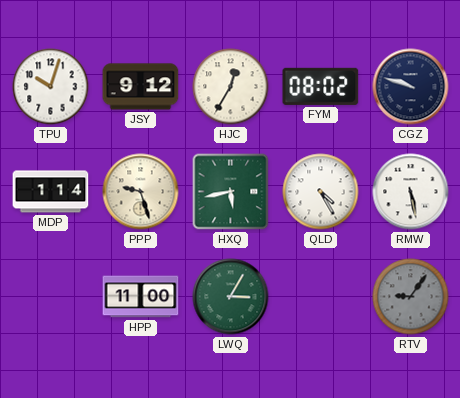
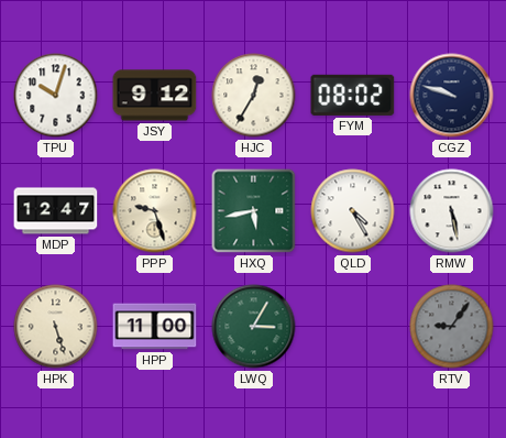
MDP: 1:14 -> 12:47
HPK: none -> 5:27
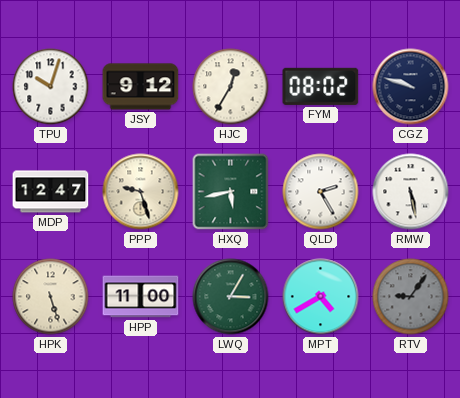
QLD: 4:25 -> 2:25
MPT: none -> 4:40
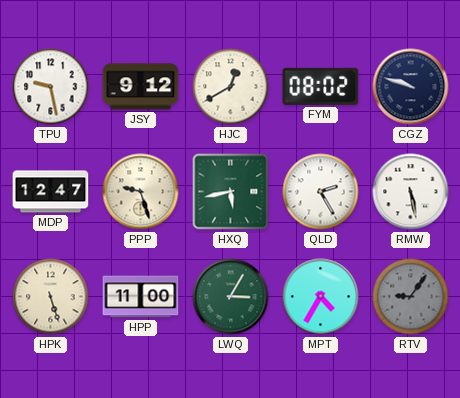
TPU: 10:03 -> 9:28
HJC: 12:35 -> 12:40
MPT: 4:40 -> 4:35
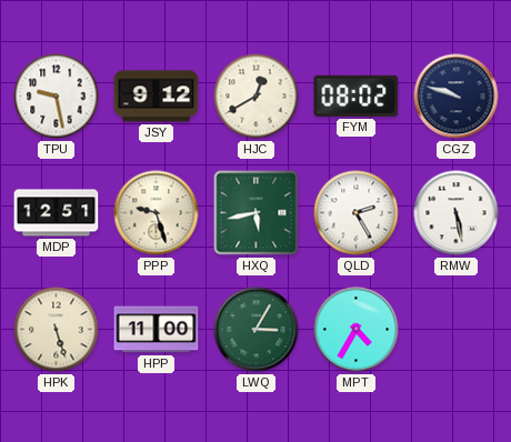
MDP: 12:47 -> 12:51
RTV: 9:06 -> none
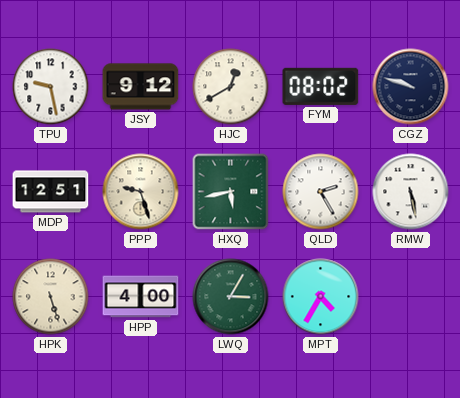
HPP: 11:00 -> 4:00
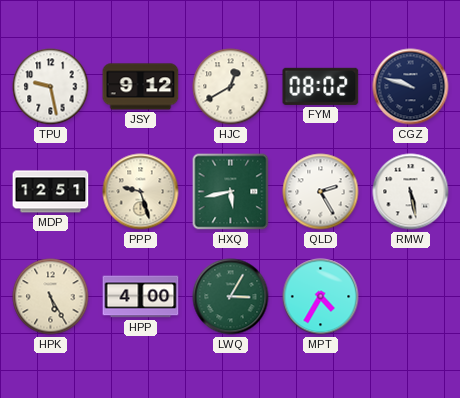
HPK: 5:27 -> 5:25
